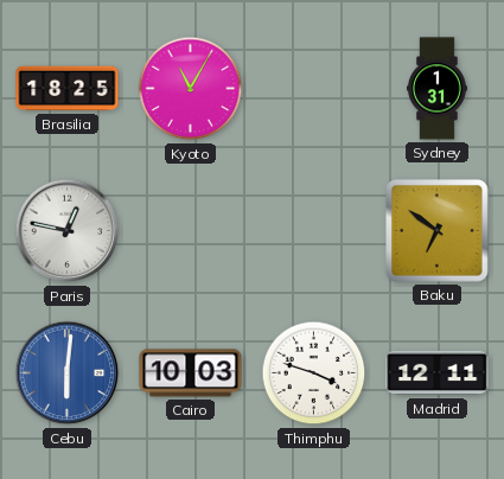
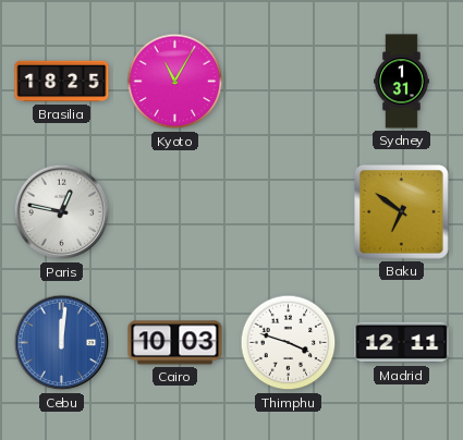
Cebu: 6:01 -> 12:01
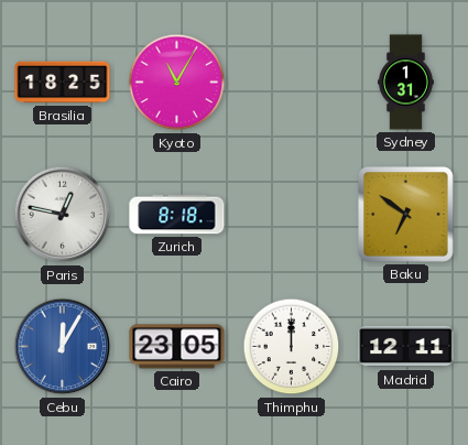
Zurich: none -> 8:18
Cebu: 12:01 -> 12:05
Cairo: 10:03 -> 23:05
Thimphu: 3:48 -> 12:00
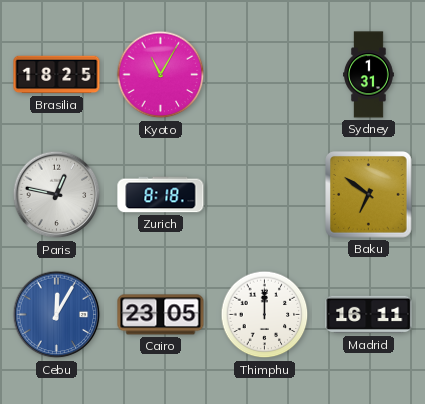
Madrid: 12:11 -> 16:11
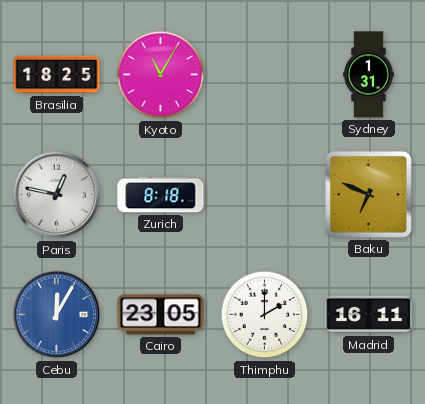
Baku: 6:51 -> 6:49
Thimphu: 12:00 -> 2:00
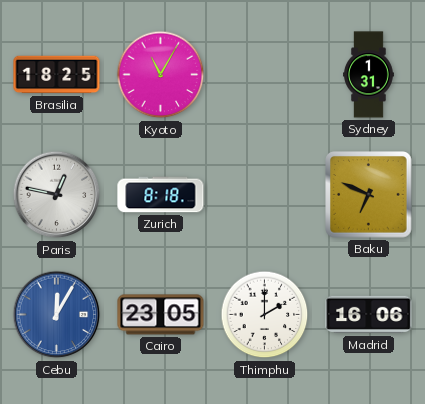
Madrid: 16:11 -> 16:06
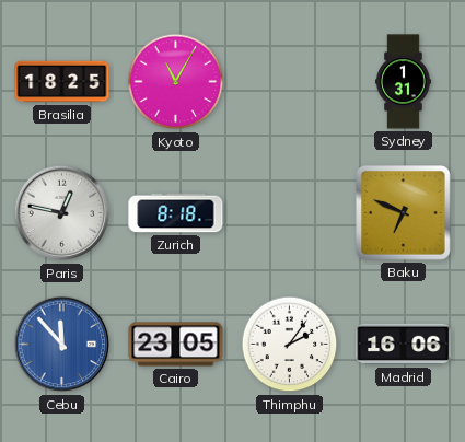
Cebu: 12:05 -> 11:53
Thimphu: 2:00 -> 2:06
